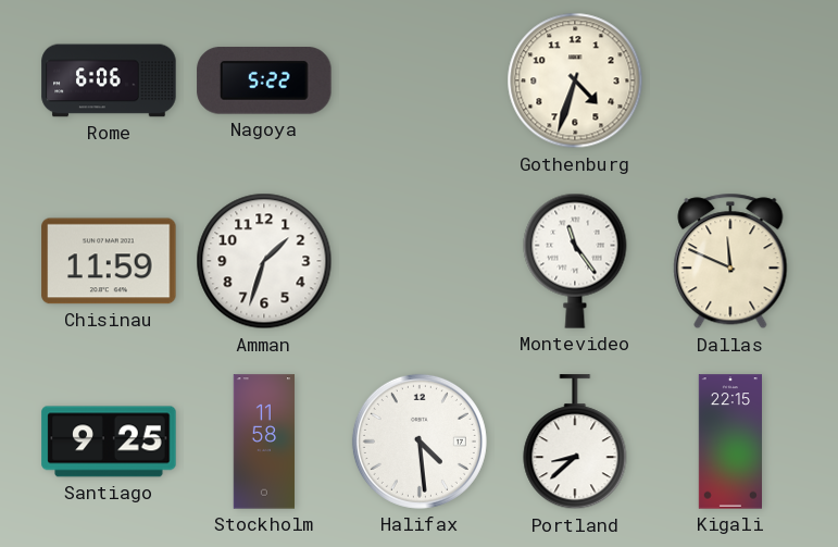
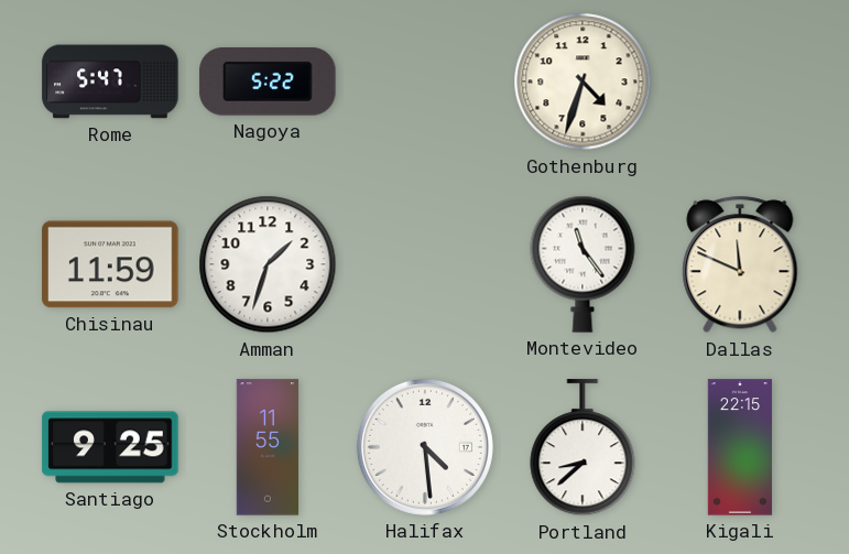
Rome: 6:06 -> 5:47
Stockholm: 11:58 -> 11:55
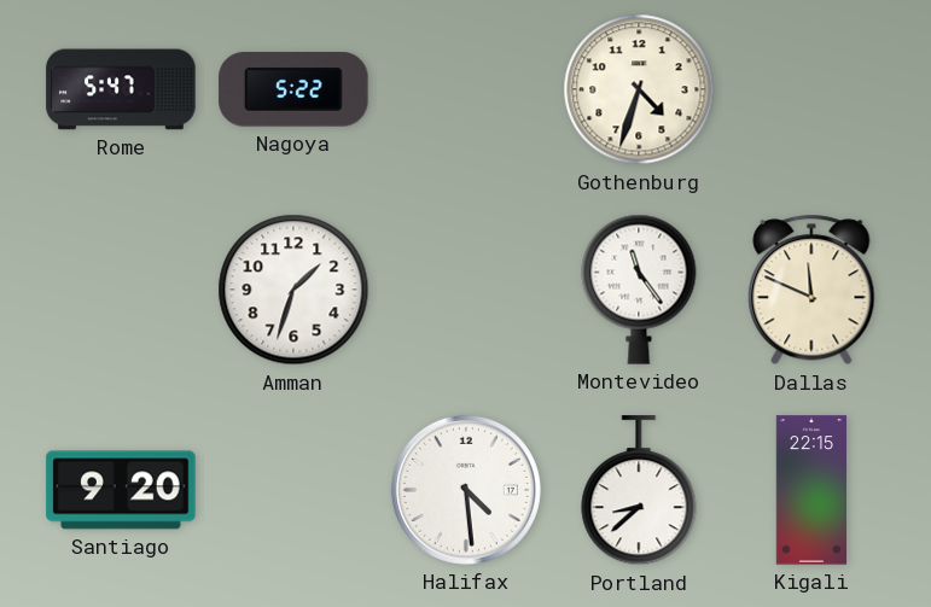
Chisinau: 11:59 -> none
Santiago: 9:25 -> 9:20
Stockholm: 11:55 -> none
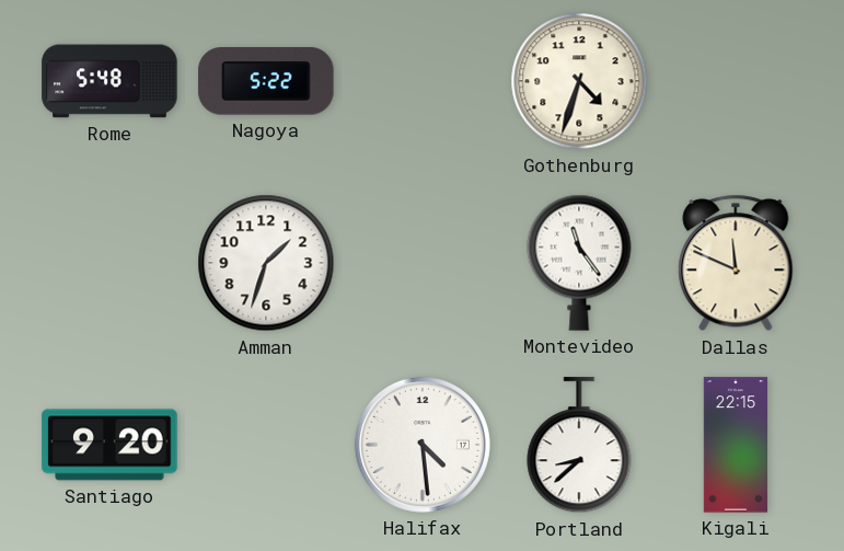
Rome: 5:47 -> 5:48
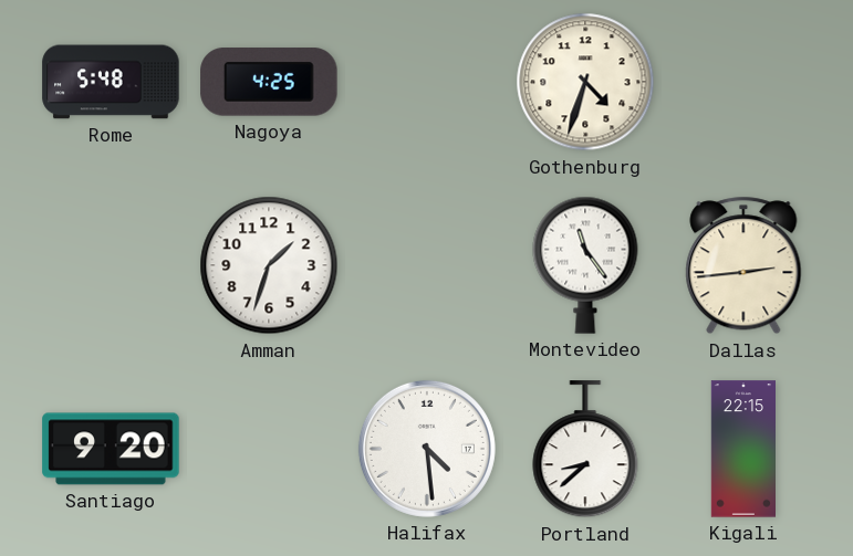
Nagoya: 5:22 -> 4:25
Dallas: 11:49 -> 2:44
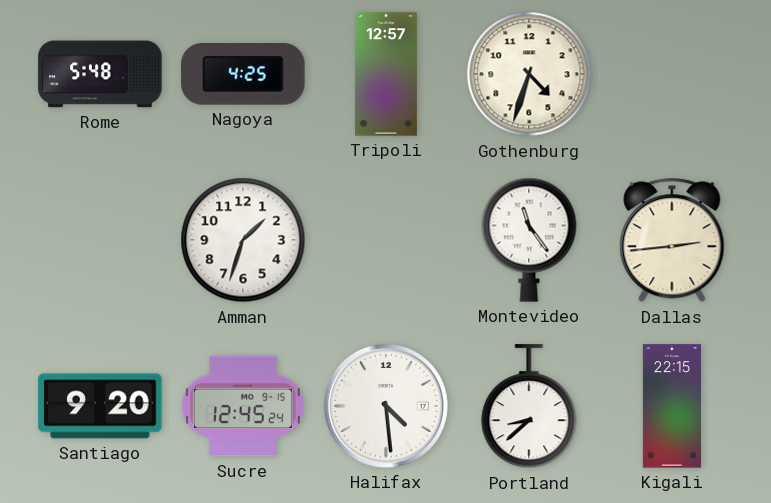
Tripoli: none -> 12:57
Sucre: none -> 12:45
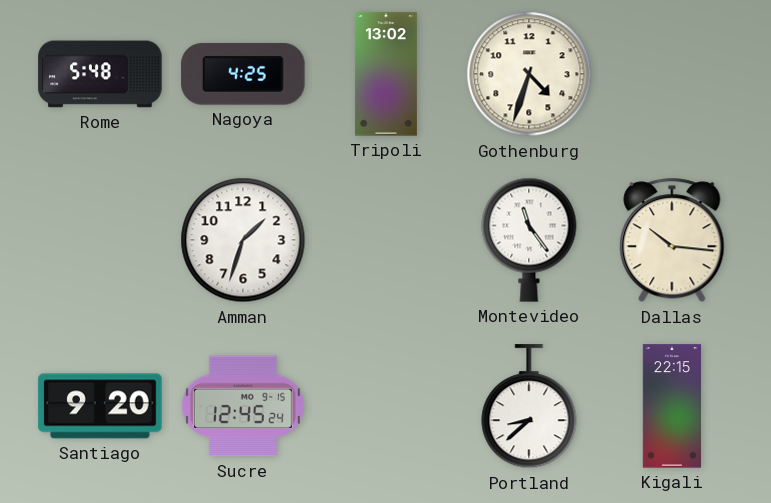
Tripoli: 12:57 -> 13:02
Dallas: 2:44 -> 10:16
Halifax: 4:29 -> none
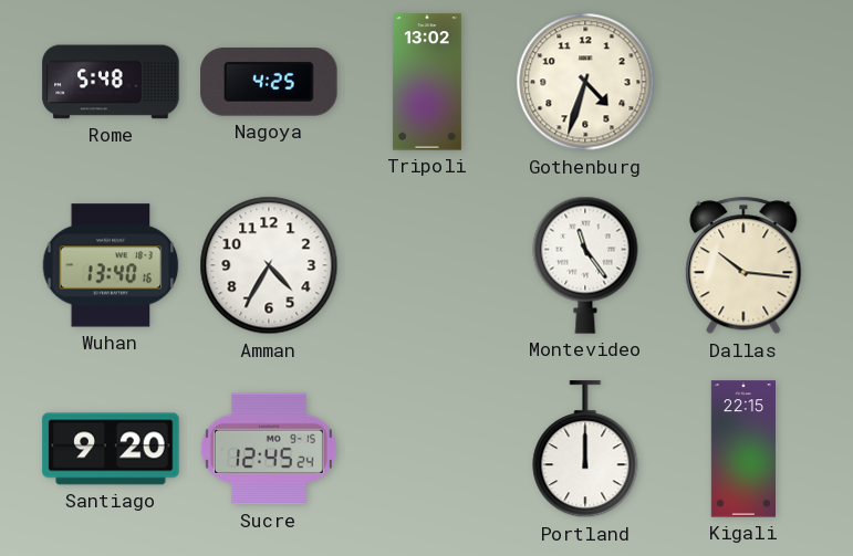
Wuhan: none -> 13:40
Amman: 1:33 -> 4:35
Portland: 8:38 -> 12:00
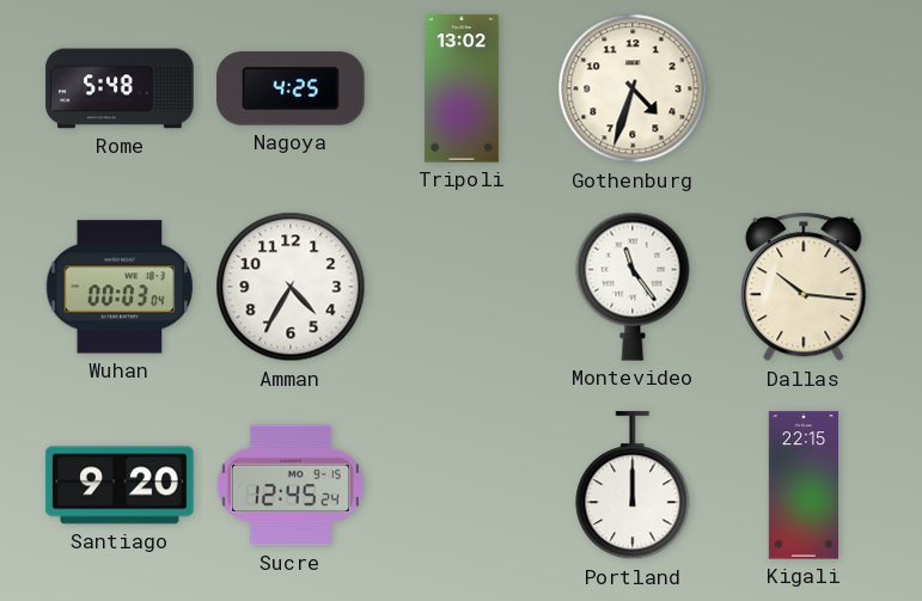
Wuhan: 13:40 -> 00:03
